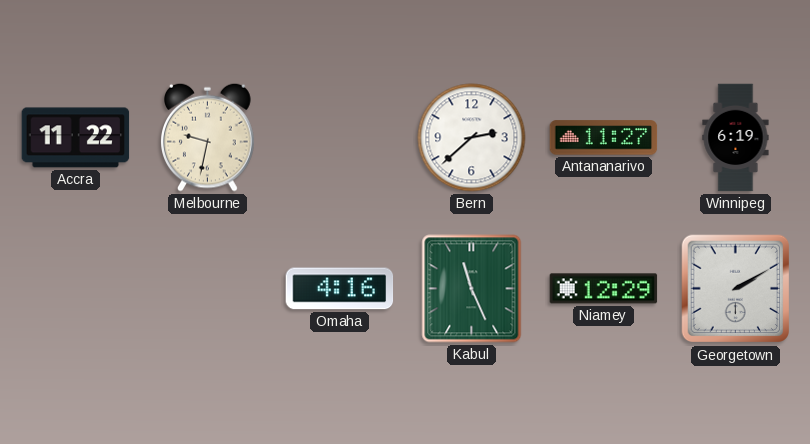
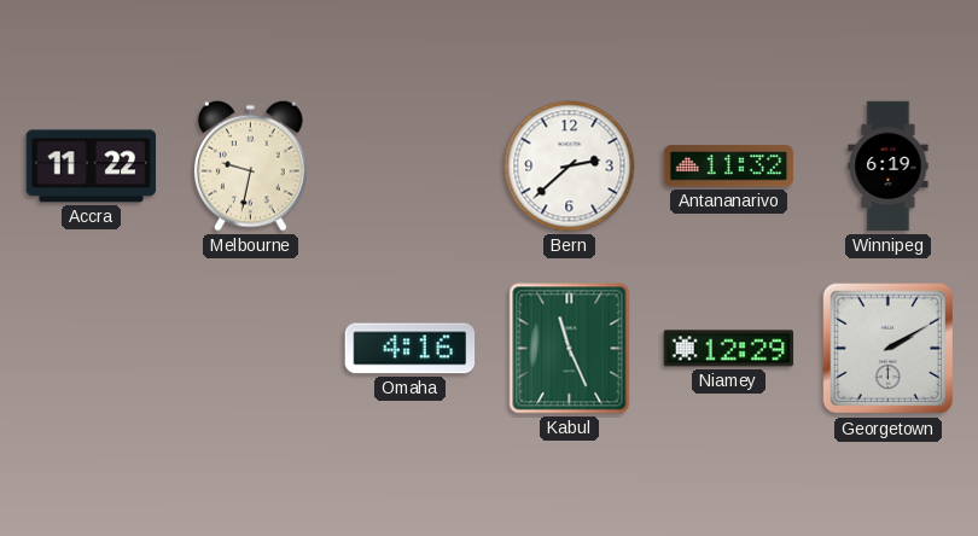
Antananarivo: 11:27 -> 11:32
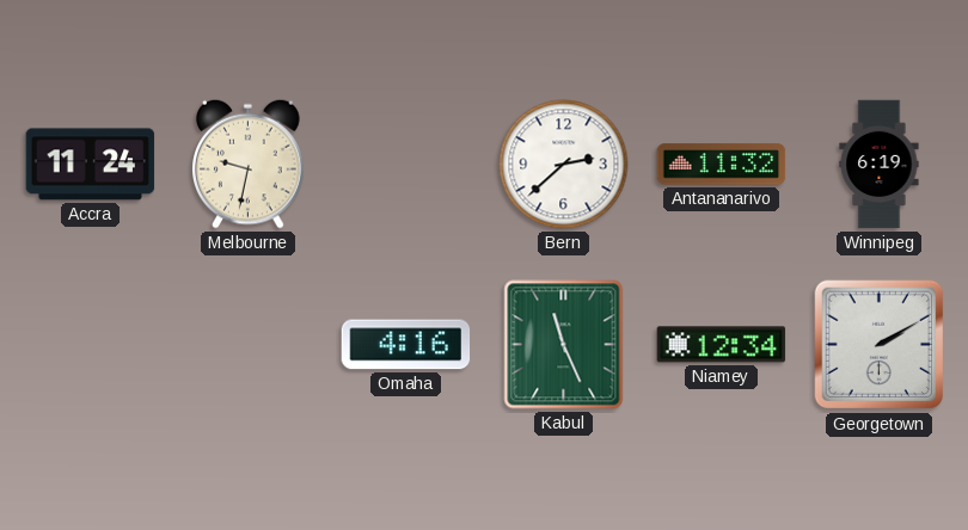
Accra: 11:22 -> 11:24
Niamey: 12:29 -> 12:34
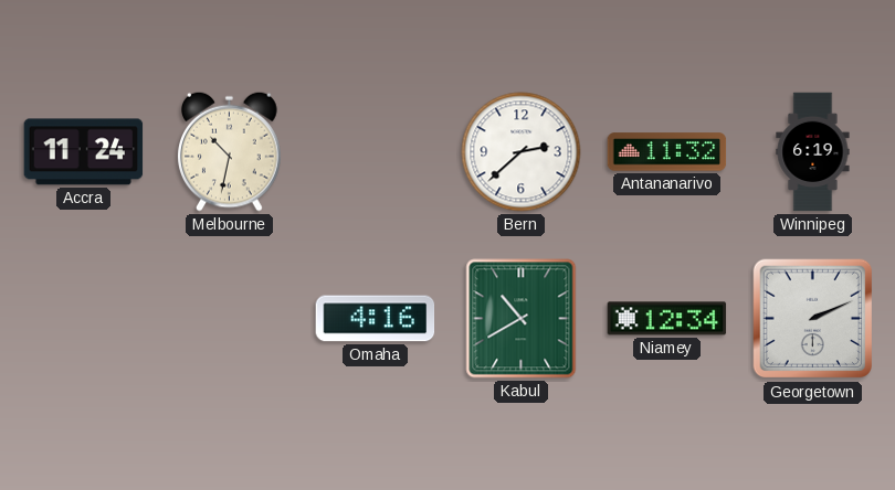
Melbourne: 9:32 -> 10:32
Kabul: 11:26 -> 10:40
Georgetown: 2:10 -> 2:11
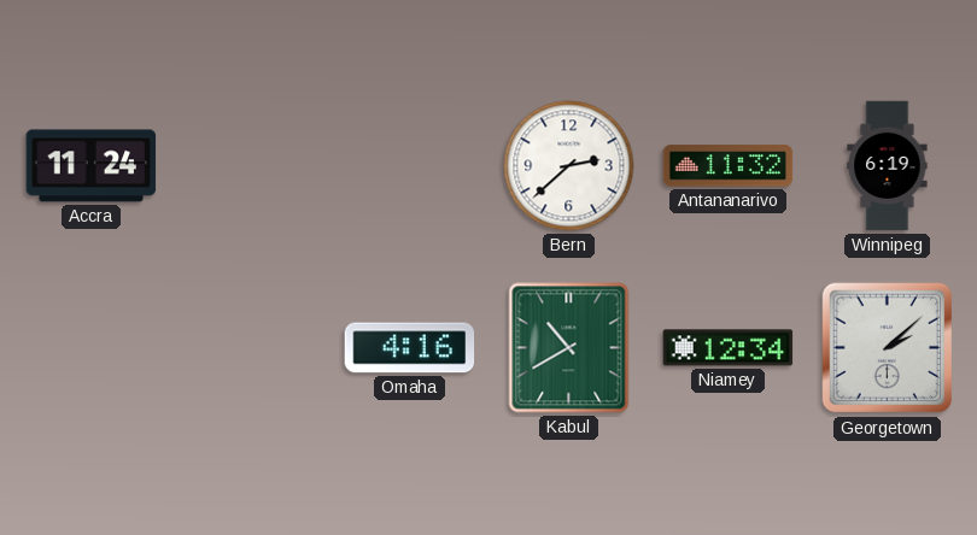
Melbourne: 10:32 -> none
Georgetown: 2:11 -> 2:08
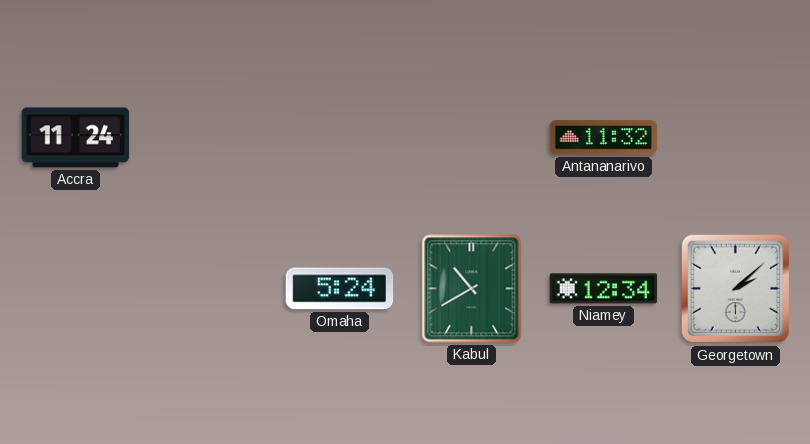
Bern: 2:38 -> none
Winnipeg: 6:19 -> none
Omaha: 4:16 -> 5:24
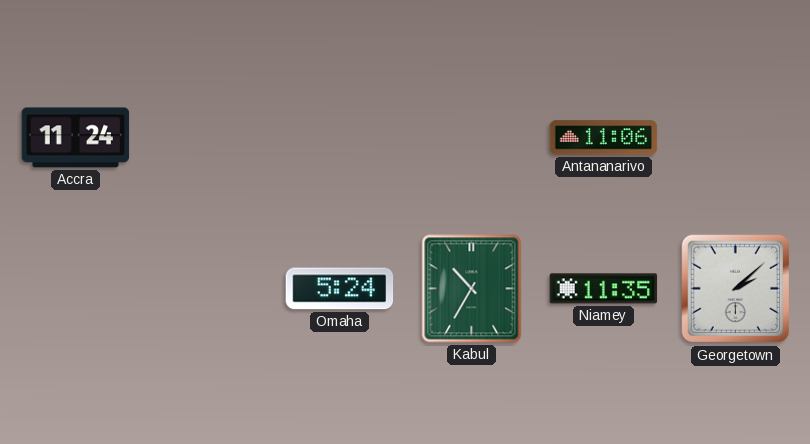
Antananarivo: 11:32 -> 11:06
Kabul: 10:40 -> 10:35
Niamey: 12:34 -> 11:35
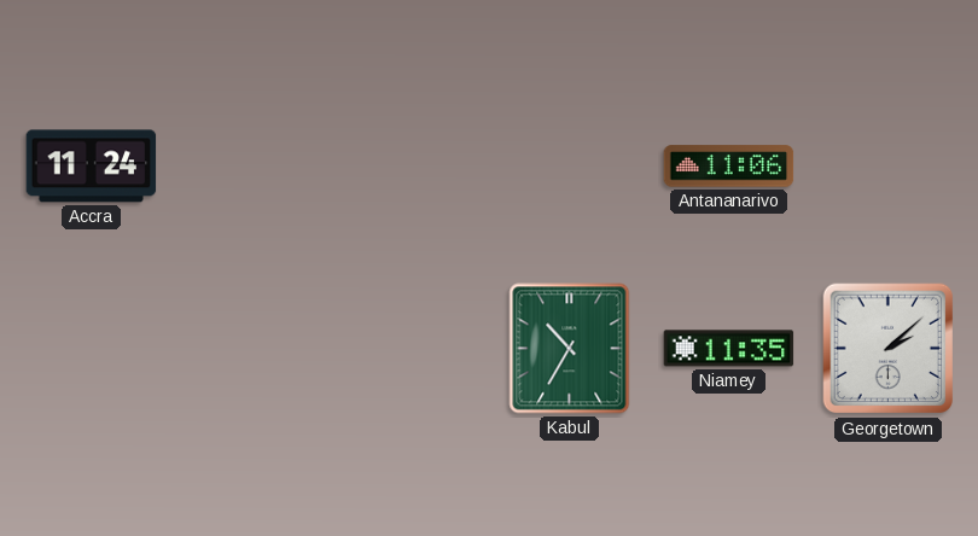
Omaha: 5:24 -> none
